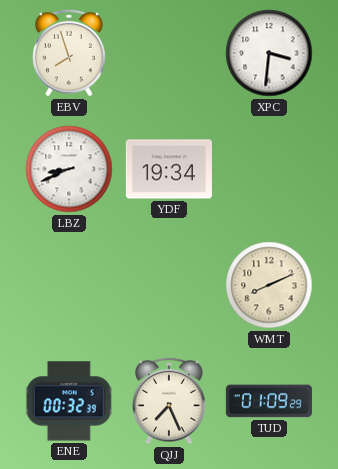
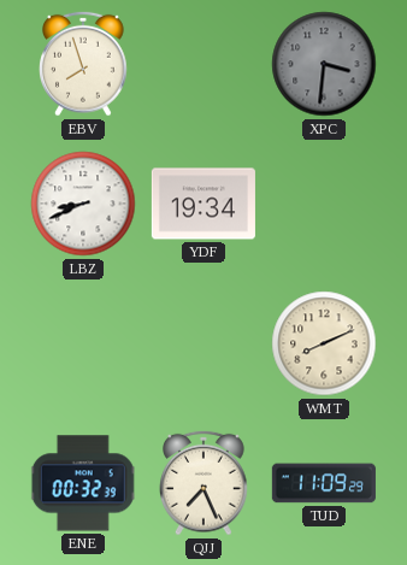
XPC dial: white -> grey
TUD: 01:09 -> 11:09
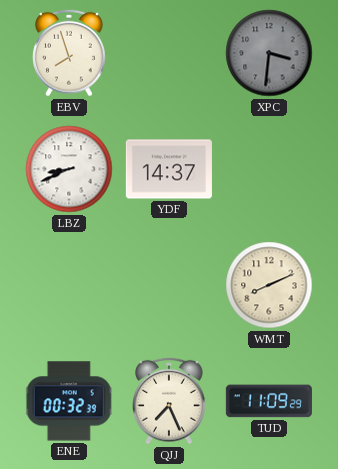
YDF: 19:34 -> 14:37
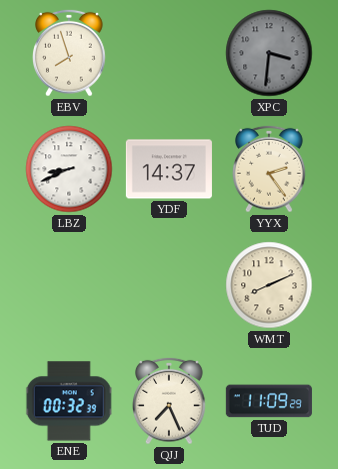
YYX: none -> 2:24
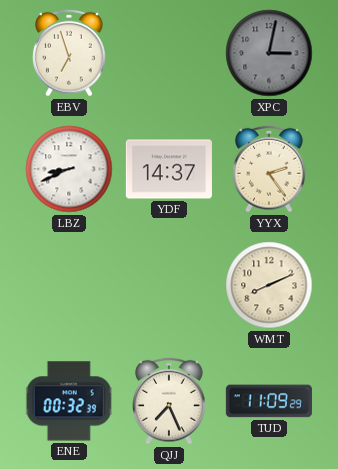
EBV: 7:57 -> 6:57
XPC: 3:31 -> 3:02
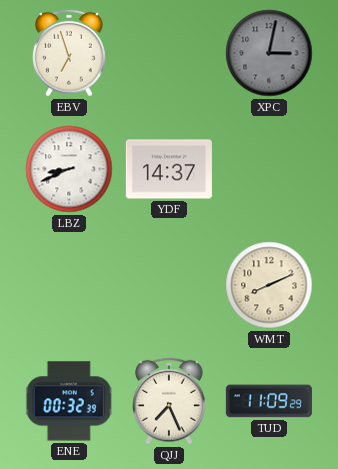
YYX: 2:24 -> none
